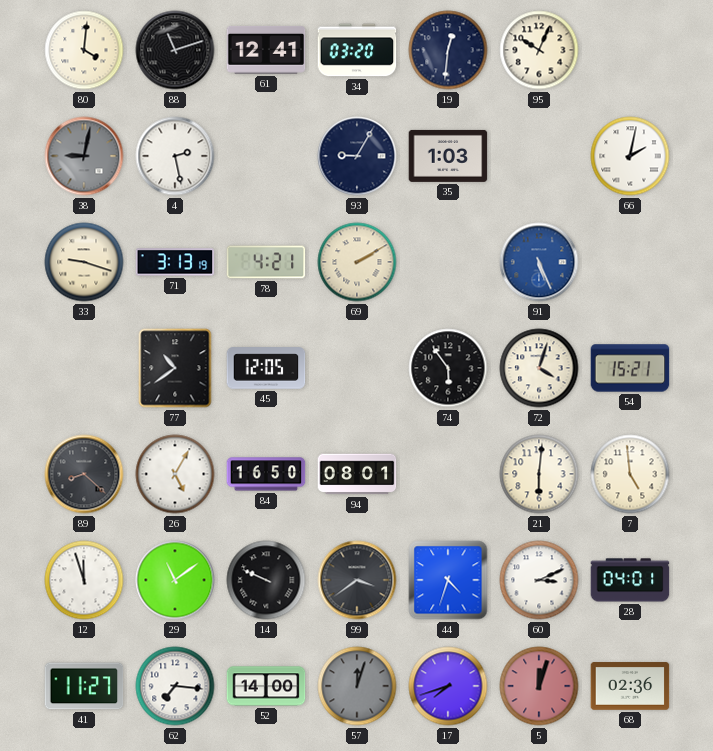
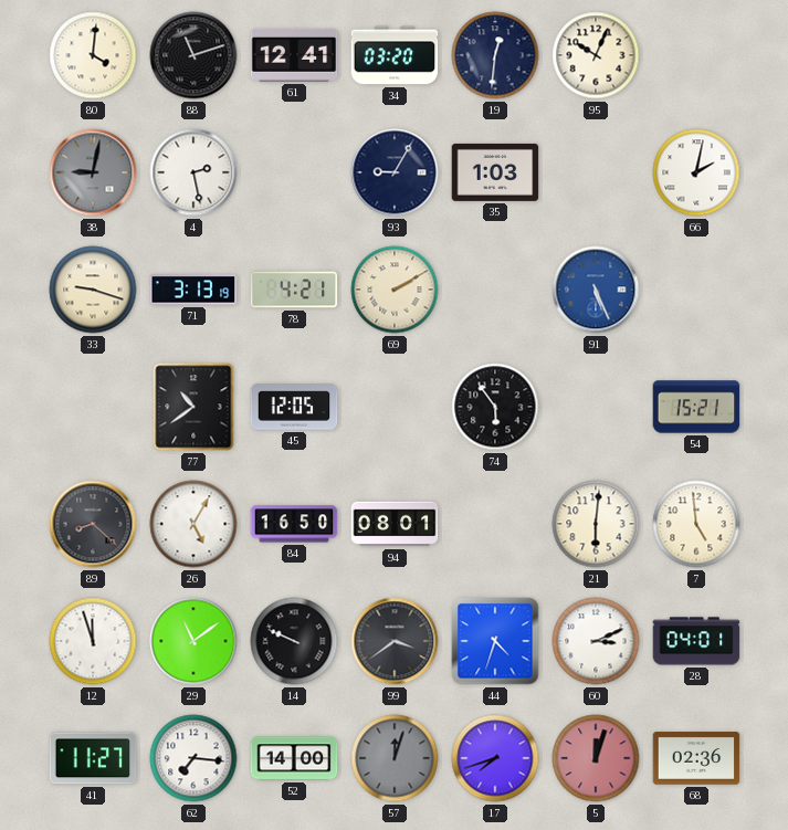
72: 4:03 -> none
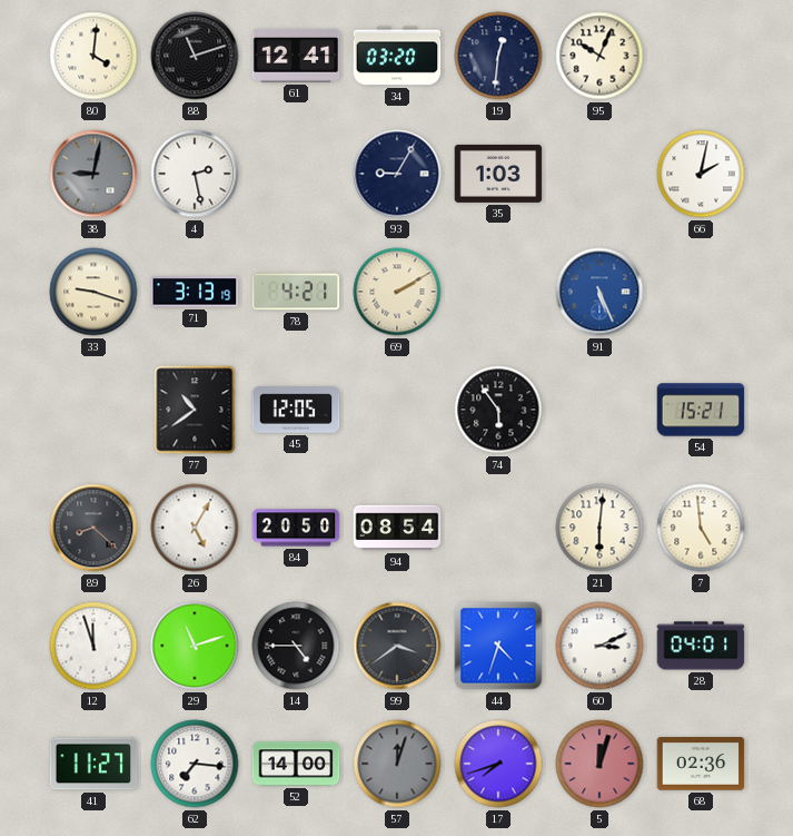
84: 16:50 -> 20:50
94: 08:01 -> 08:54
29: 11:09 -> 11:12
14: 9:49 -> 4:45
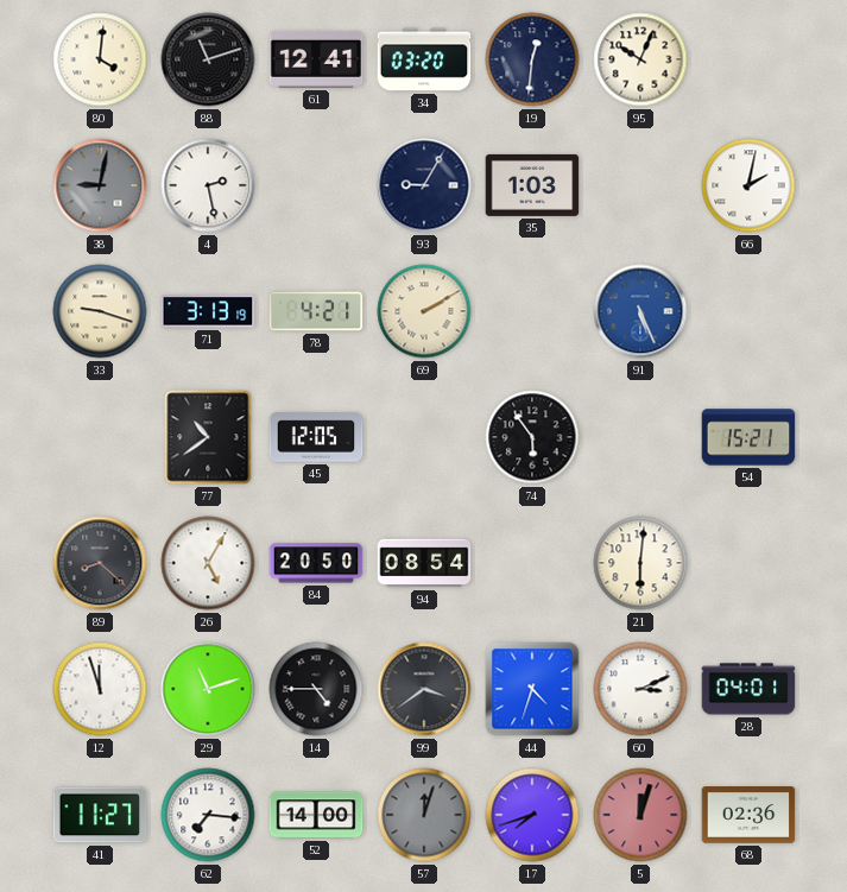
7: 4:59 -> none
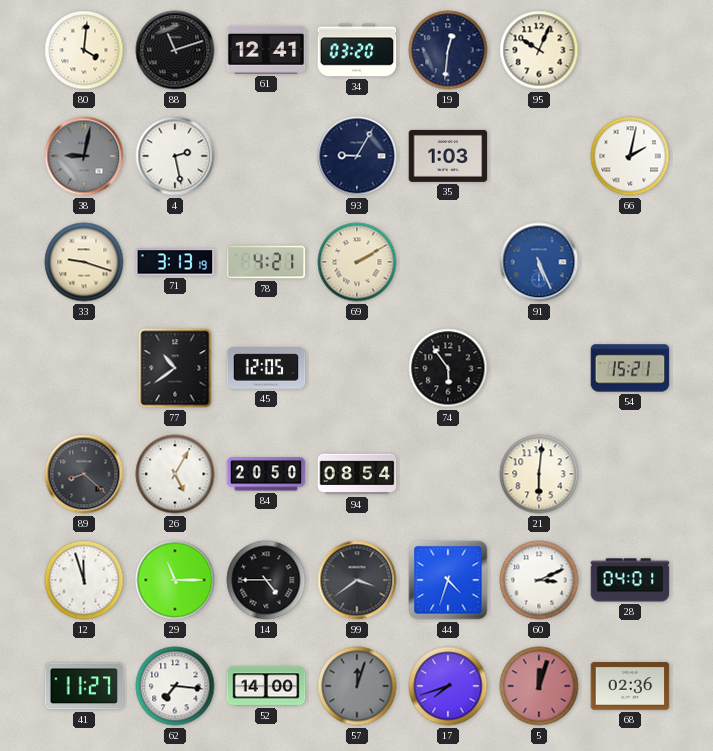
29: 11:12 -> 11:15
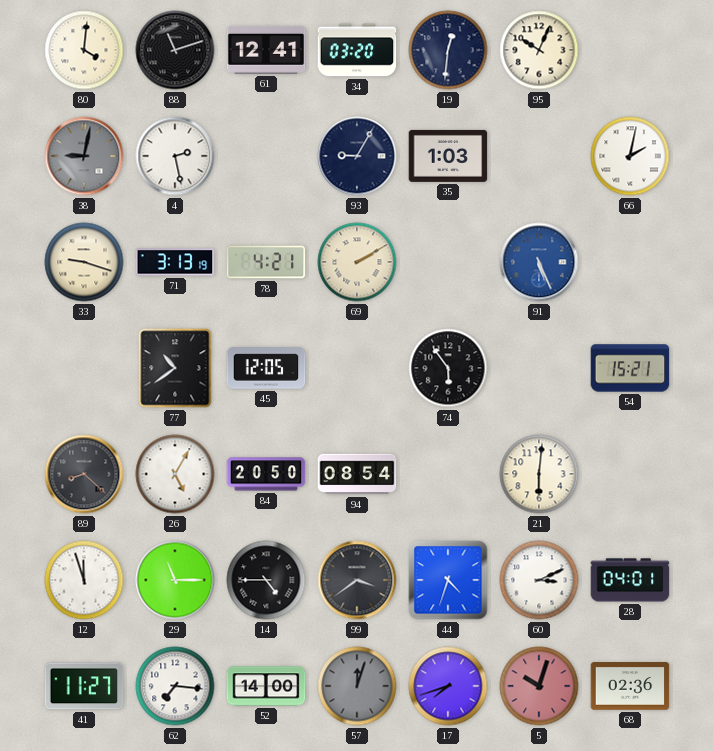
5: 12:03 -> 10:03
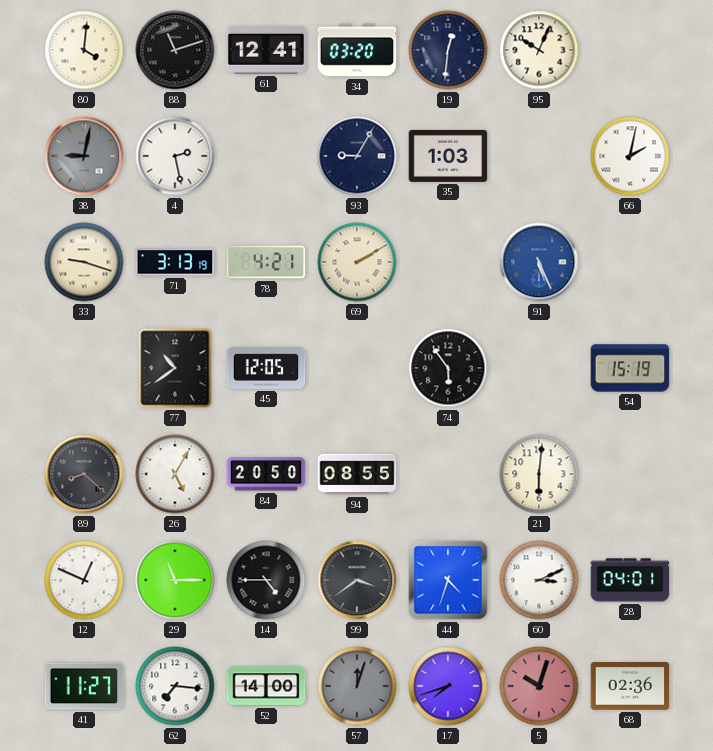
54: 15:21 -> 15:19
94: 08:54 -> 08:55
12: 11:57 -> 12:49
